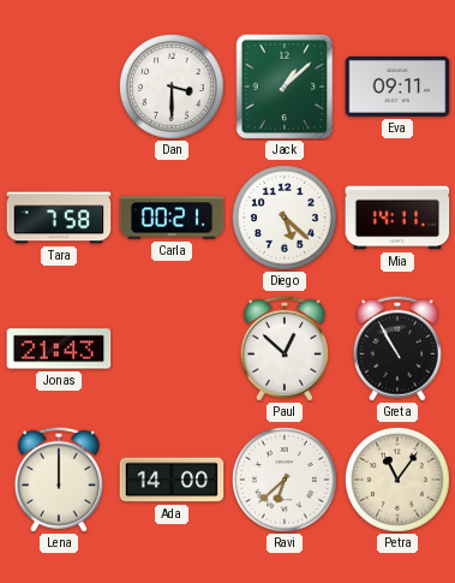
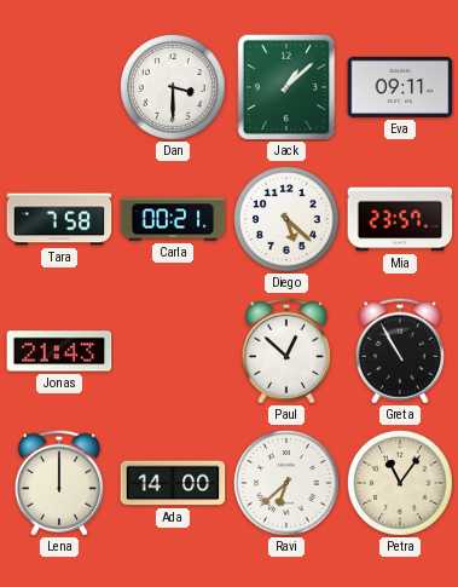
Mia: 14:11 -> 23:57
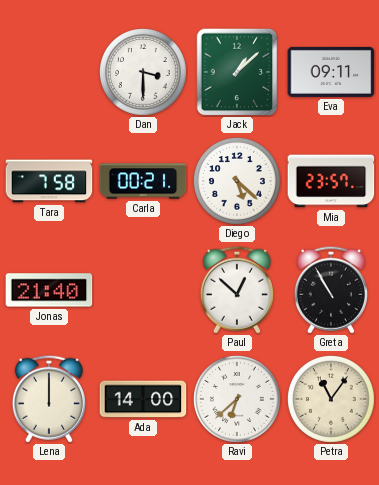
Jonas: 21:43 -> 21:40
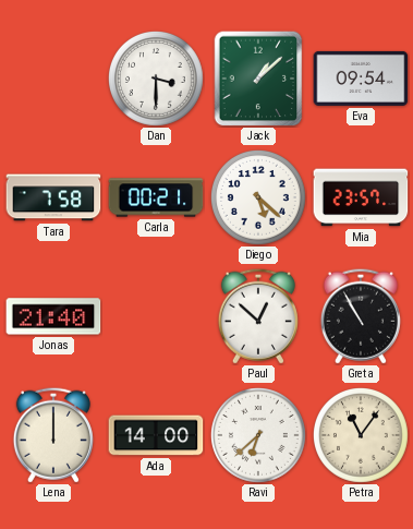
Eva: 09:11 -> 09:54
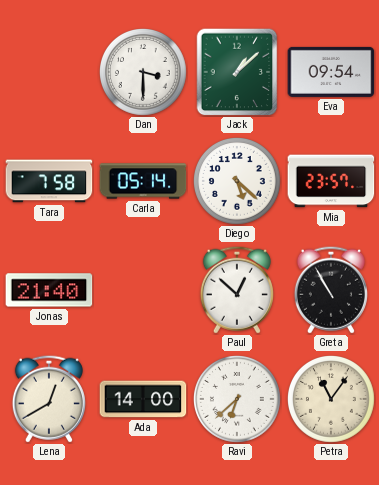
Carla: 00:21 -> 05:14
Lena: 12:00 -> 12:40
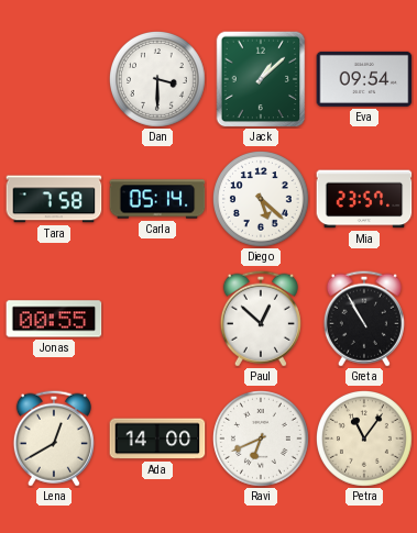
Jonas: 21:40 -> 00:55
Ravi: 6:38 -> 6:41
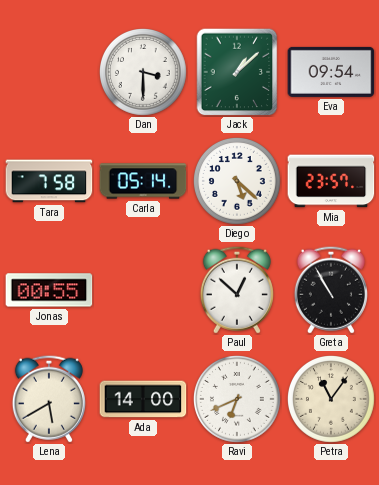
Lena: 12:40 -> 5:40
